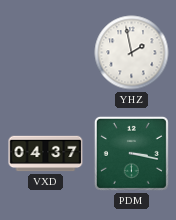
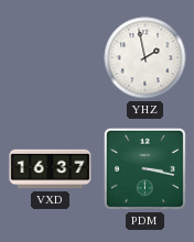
VXD: 04:37 -> 16:37
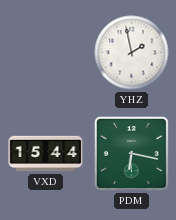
VXD: 16:37 -> 15:44
PDM: 3:17 -> 6:17
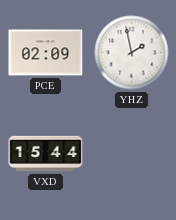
PCE: none -> 02:09
PDM: 6:17 -> none
